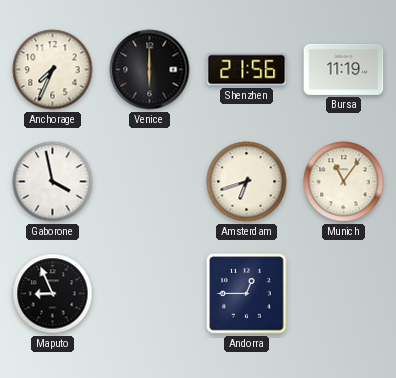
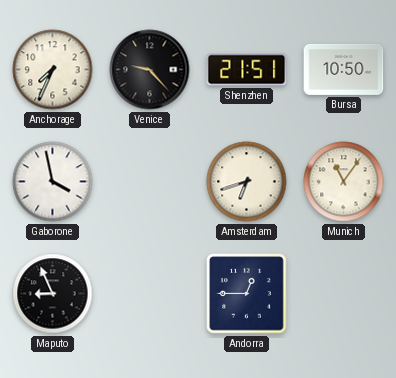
Venice: 6:00 -> 9:23
Shenzhen: 21:56 -> 21:51
Bursa: 11:19 -> 10:50
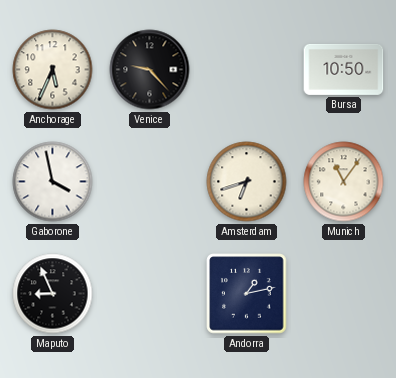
Anchorage: 7:34 -> 5:34
Shenzhen: 21:51 -> none
Andorra: 12:45 -> 1:13
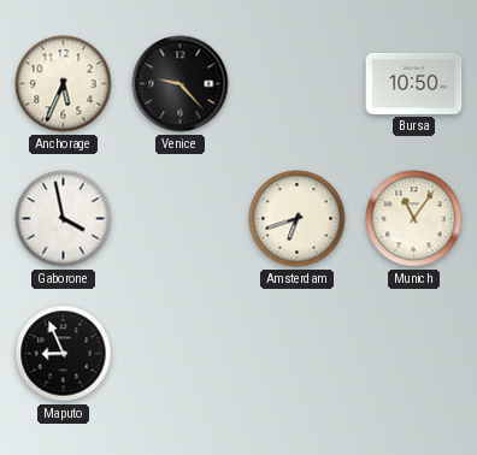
Andorra: 1:13 -> none
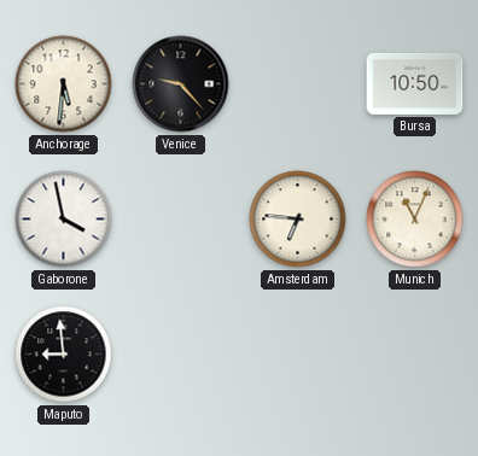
Anchorage: 5:34 -> 5:31
Amsterdam: 6:42 -> 6:46
Munich: 11:06 -> 11:04
Maputo: 8:56 -> 8:59
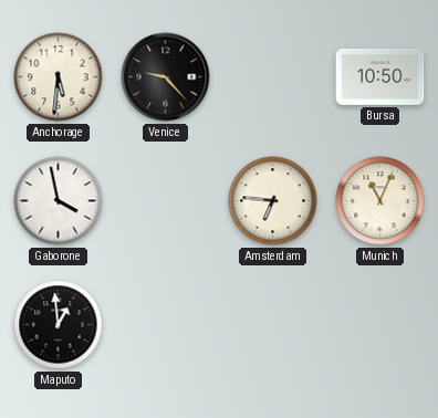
Maputo: 8:59 -> 12:59
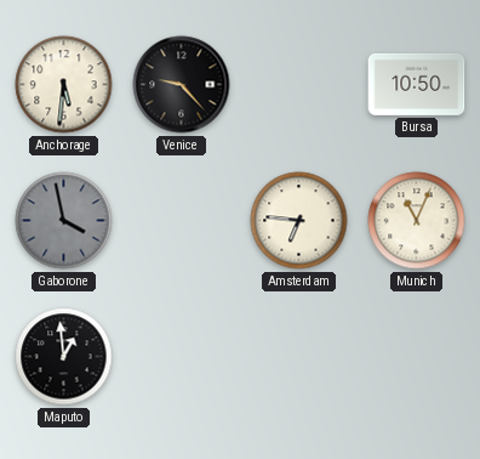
Gaborone dial: white -> grey
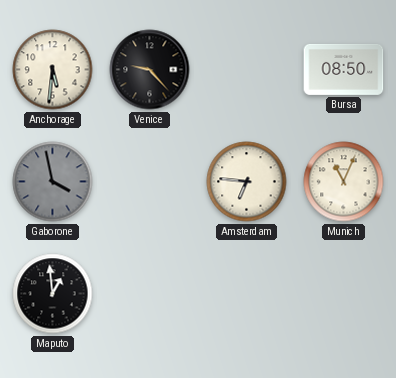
Bursa: 10:50 -> 08:50
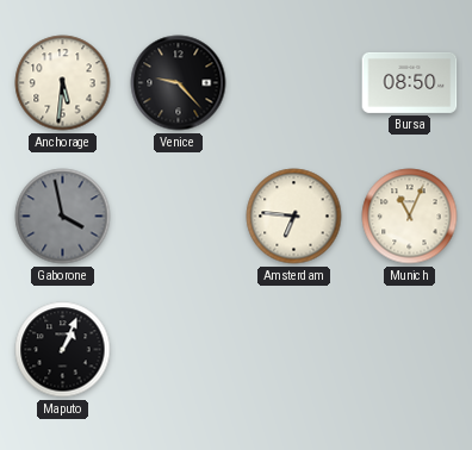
Maputo: 12:59 -> 1:04
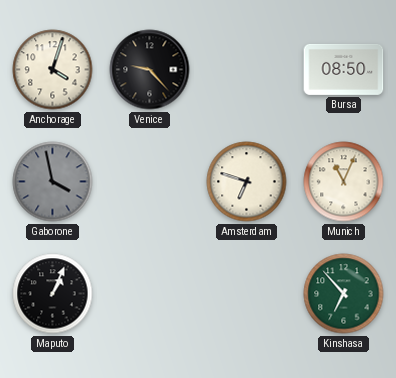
Anchorage: 5:31 -> 4:03
Amsterdam: 6:46 -> 6:48
Kinshasa: none -> 6:53
